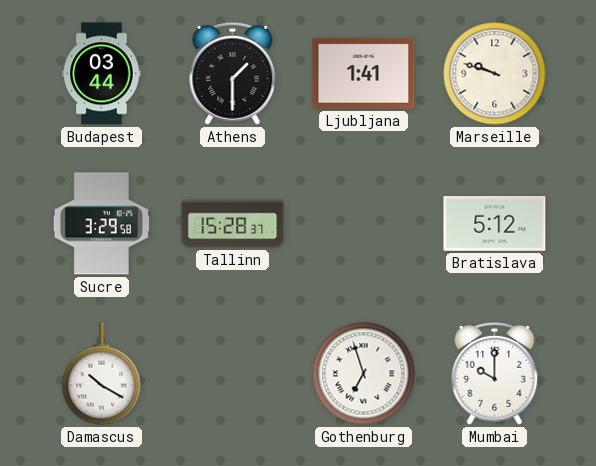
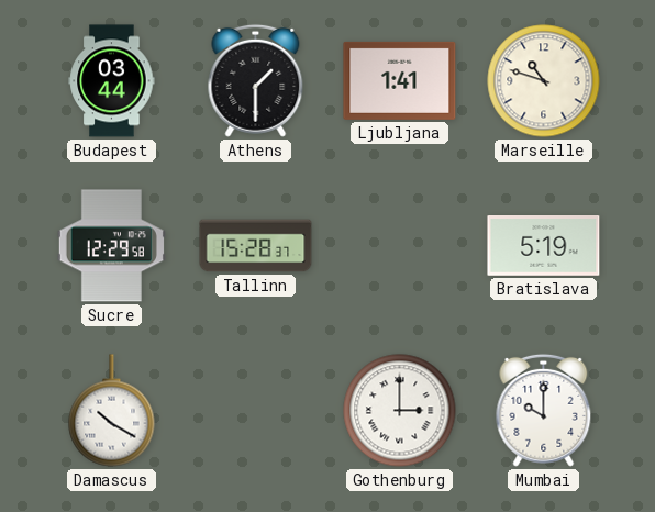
Marseille: 9:48 -> 10:48
Sucre: 3:29 -> 12:29
Bratislava: 5:12 -> 5:19
Gothenburg: 6:57 -> 3:00
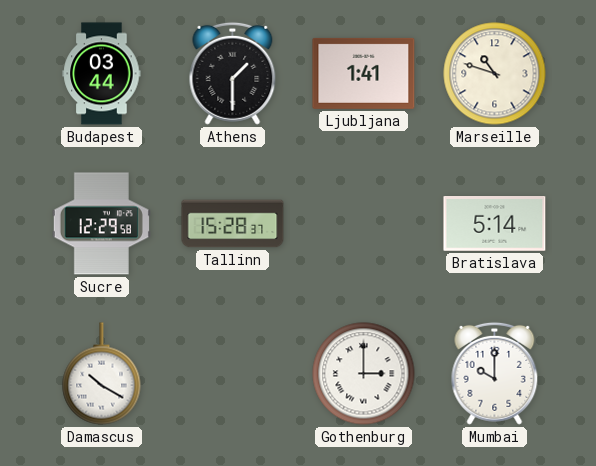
Bratislava: 5:19 -> 5:14
